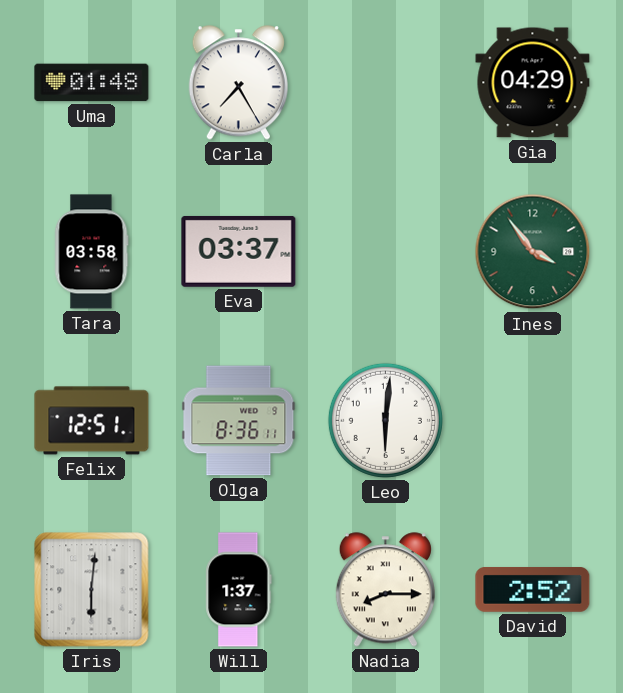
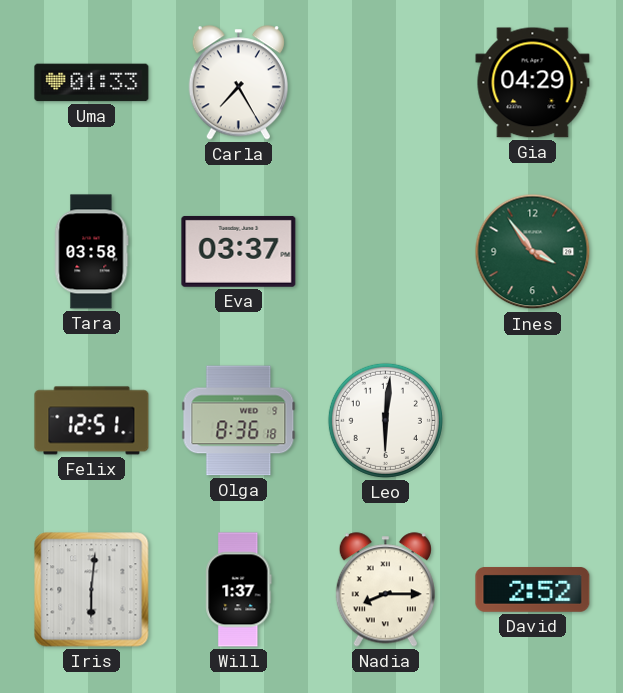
Uma: 01:48 -> 01:33
Olga: 8:36:11 -> 8:36:18
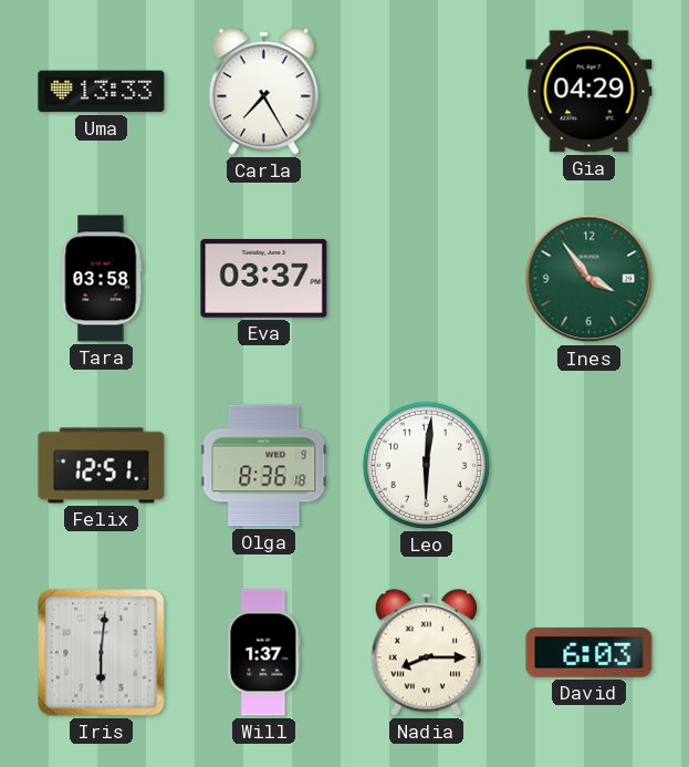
Uma: 01:33 -> 13:33
David: 2:52 -> 6:03
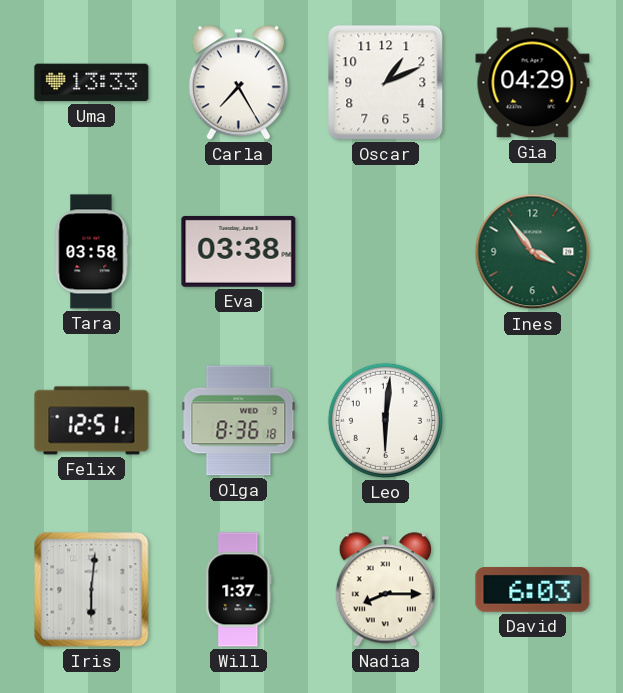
Oscar: none -> 1:11
Eva: 03:37 -> 03:38
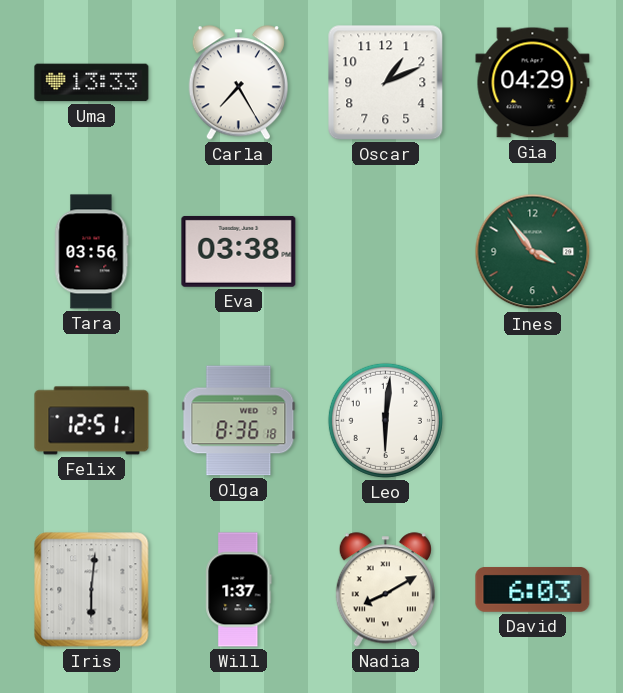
Tara: 03:58 -> 03:56
Nadia: 8:15 -> 8:10
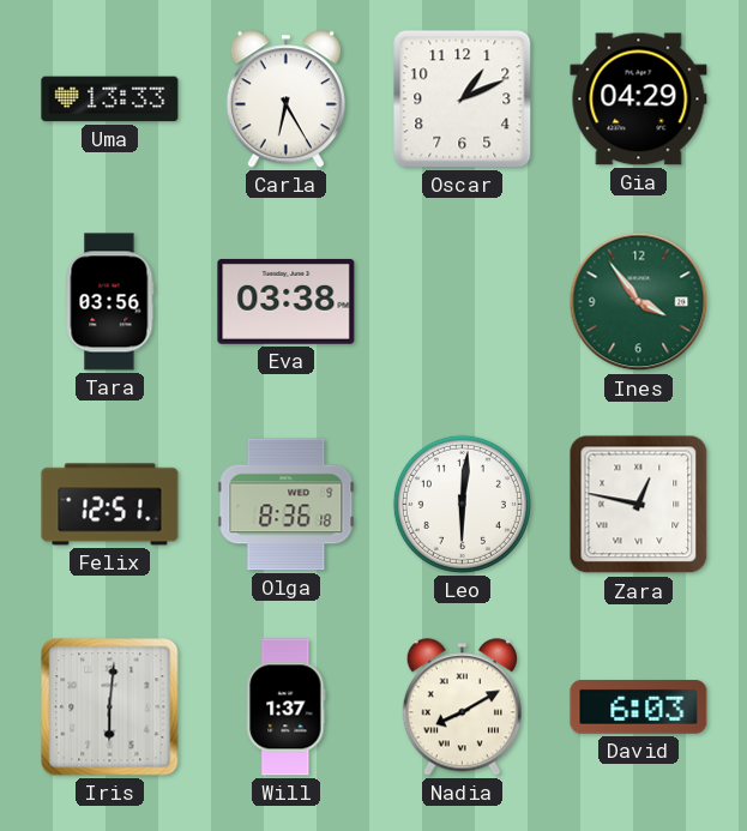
Carla: 7:25 -> 6:25
Zara: none -> 12:47
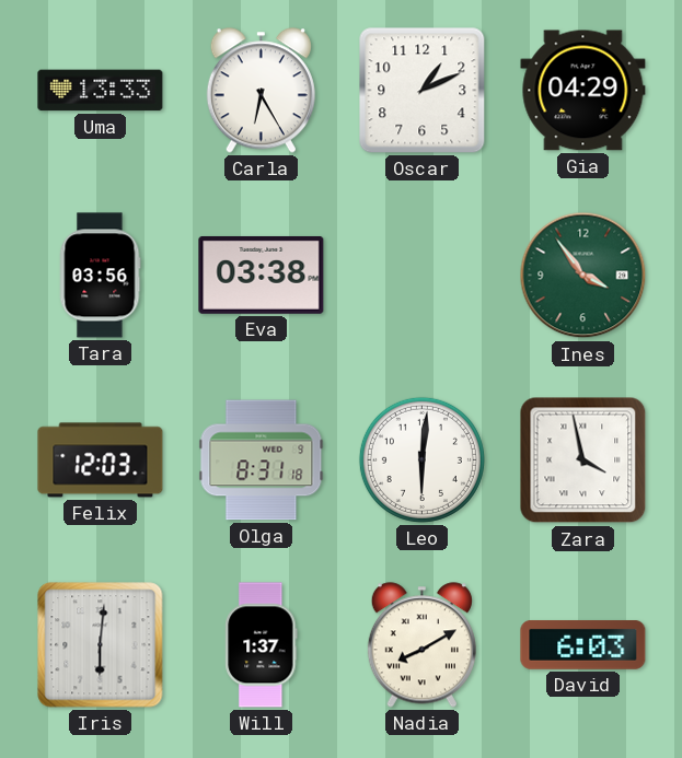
Felix: 12:51 -> 12:03
Olga: 8:36 -> 8:31
Zara: 12:47 -> 3:58
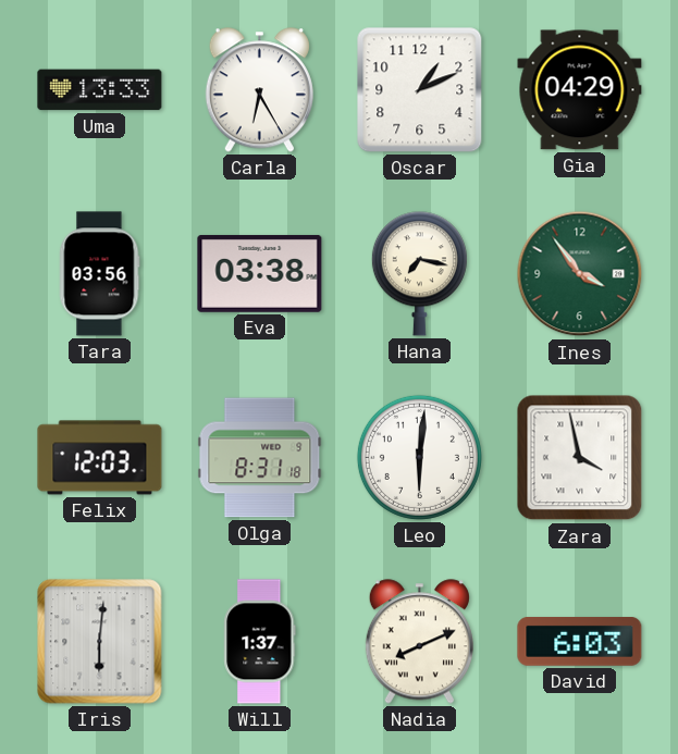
Hana: none -> 7:17
Nadia: 8:10 -> 8:11
